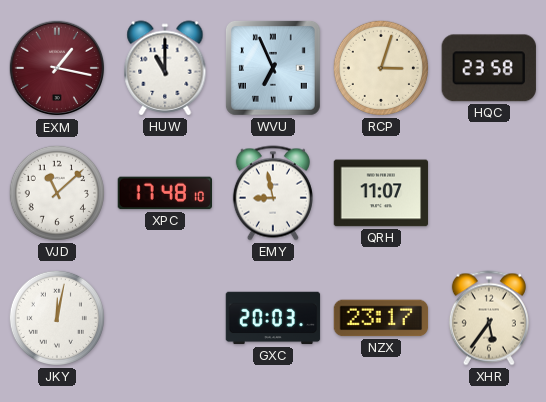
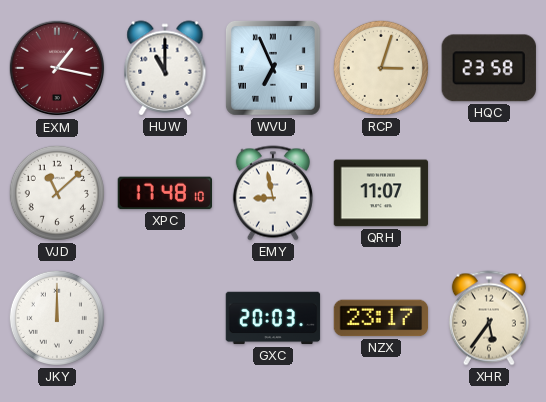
JKY: 12:02 -> 12:00
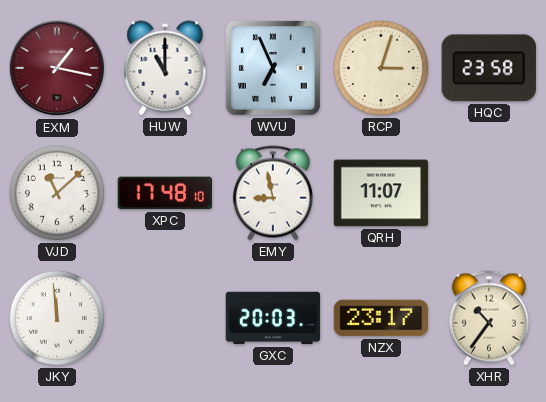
JKY: 12:00 -> 11:59
XHR: 5:36 -> 10:36
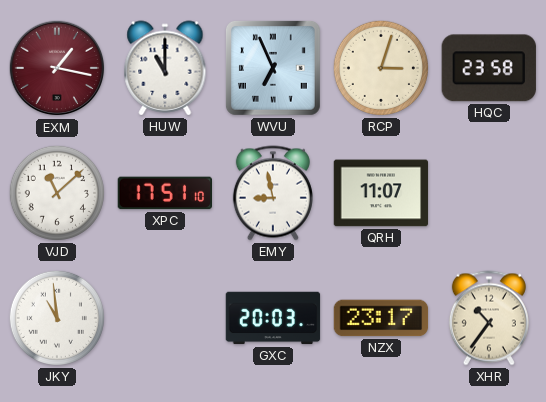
XPC: 17:48 -> 17:51
JKY: 11:59 -> 10:59
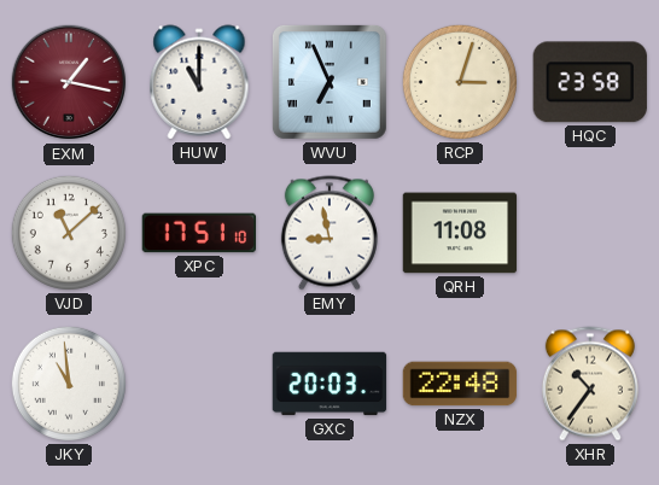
QRH: 11:07 -> 11:08
NZX: 23:17 -> 22:48
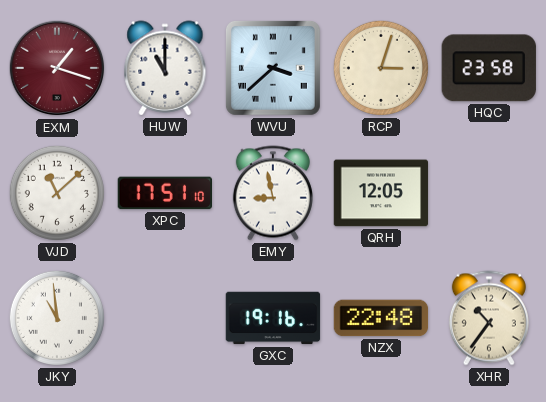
EXM: 1:17 -> 1:18
WVU: 6:56 -> 3:38
QRH: 11:08 -> 12:05
GXC: 20:03 -> 19:16
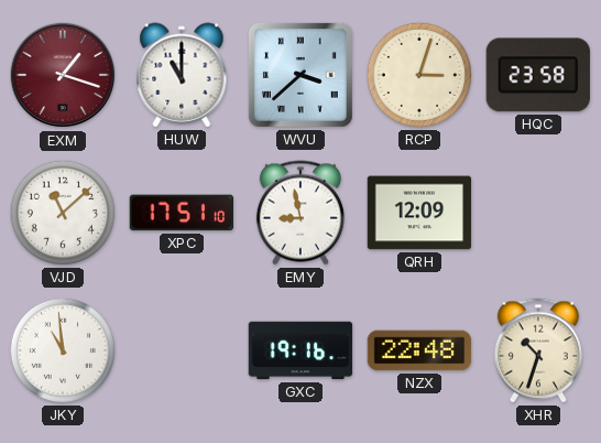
QRH: 12:05 -> 12:09
XHR: 10:36 -> 10:33
